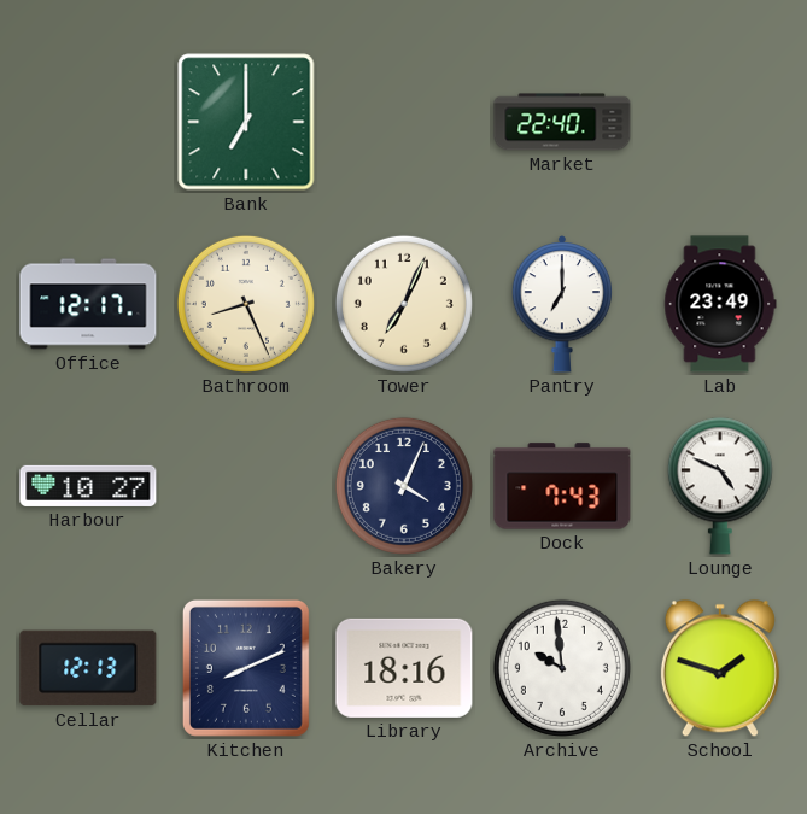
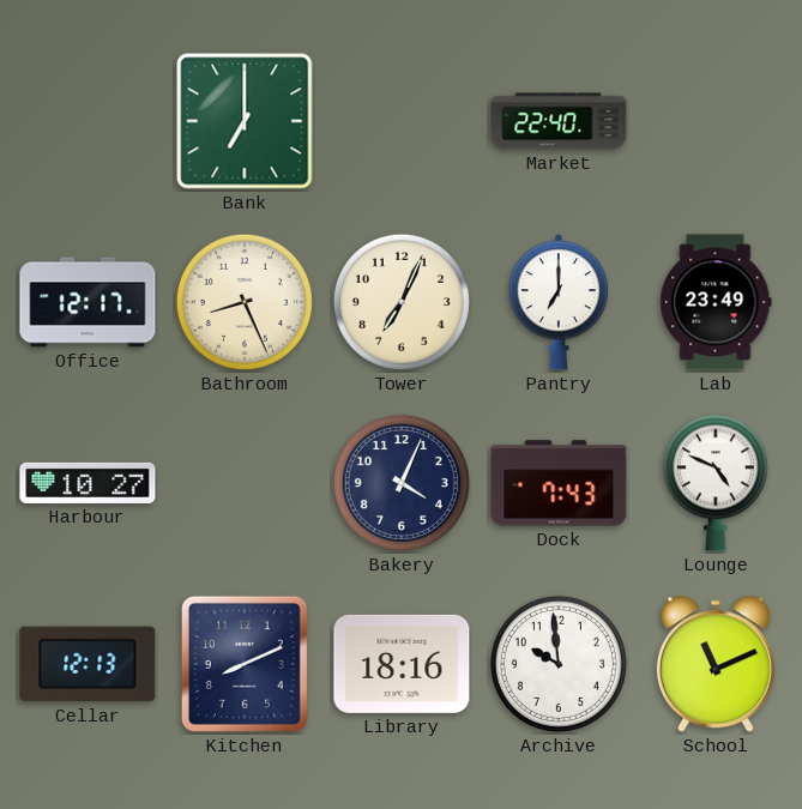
School: 1:48 -> 11:11
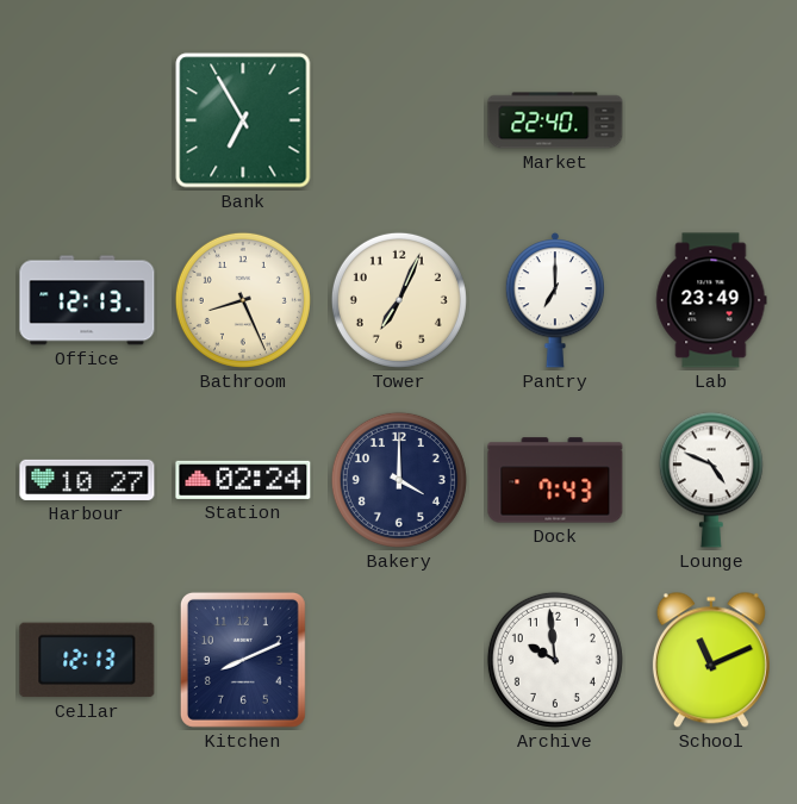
Bank: 7:00 -> 6:55
Office: 12:17 -> 12:13
Station: none -> 02:24
Bakery: 4:04 -> 4:00
Library: 18:16 -> none
